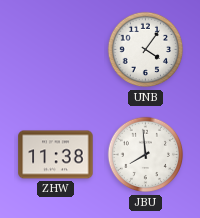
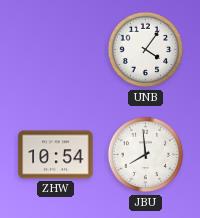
ZHW: 11:38 -> 10:54
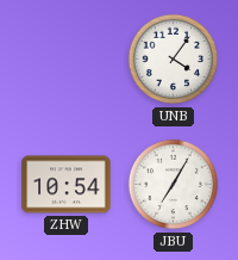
JBU: 7:59 -> 7:05
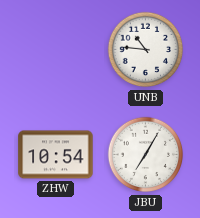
UNB: 4:06 -> 10:46
